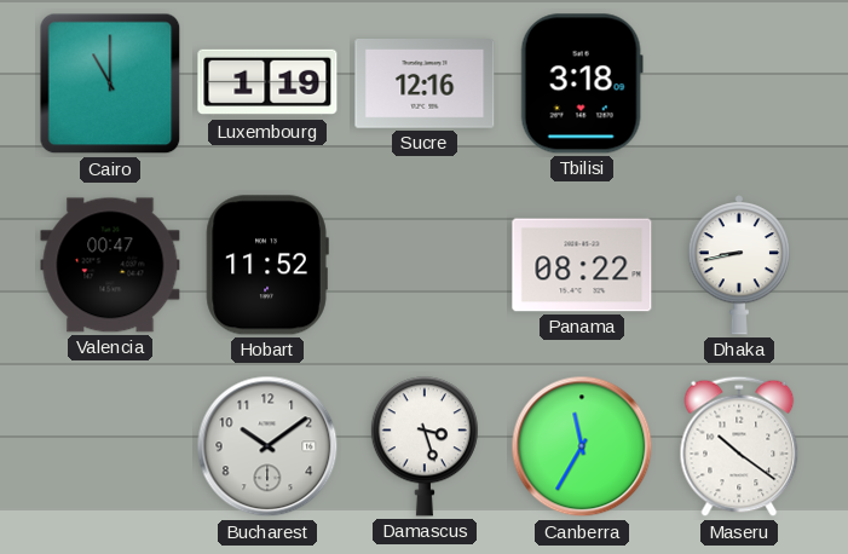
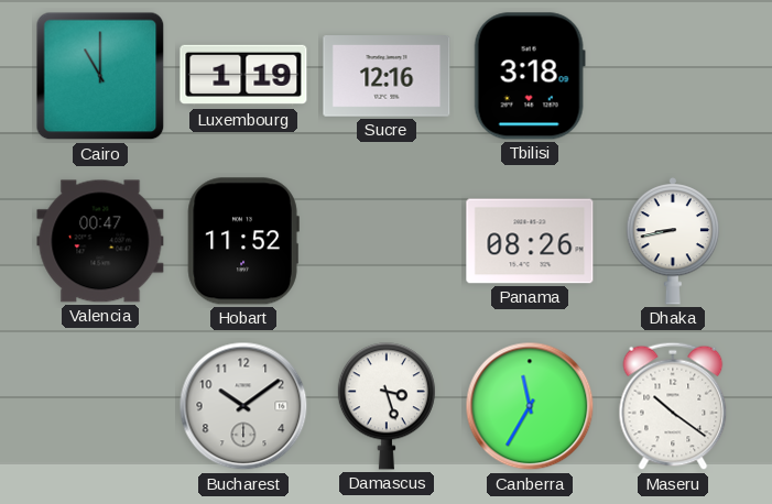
Panama: 08:22 -> 08:26
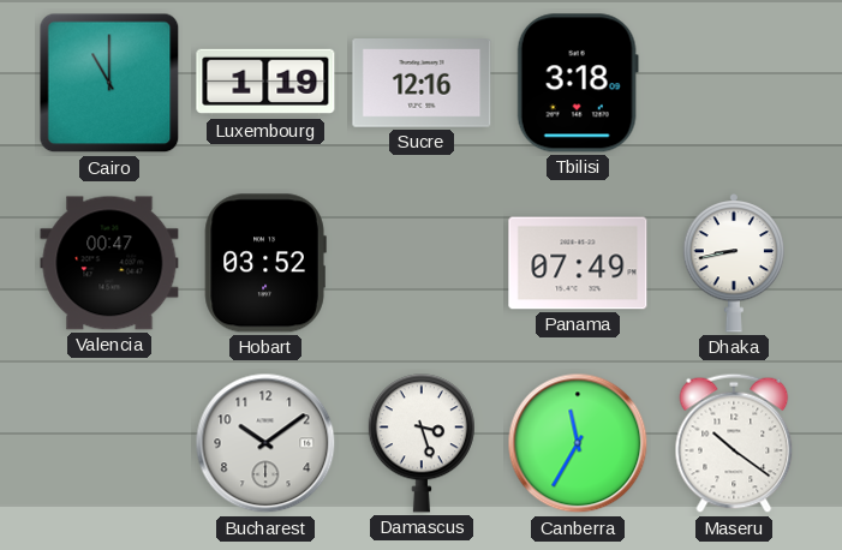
Hobart: 11:52 -> 03:52
Panama: 08:26 -> 07:49
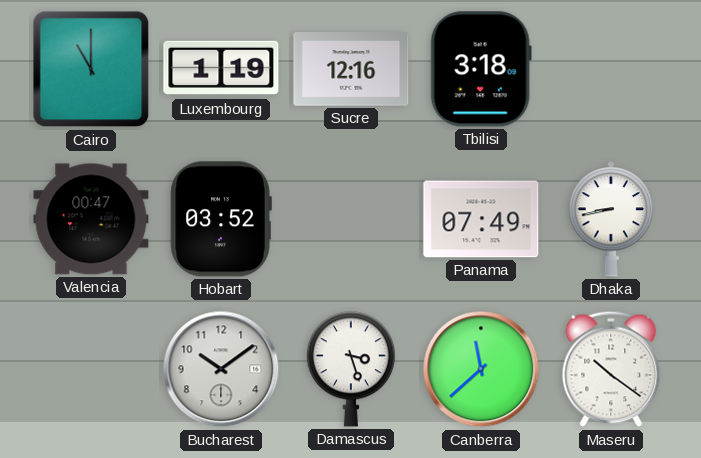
Canberra: 11:35 -> 11:38
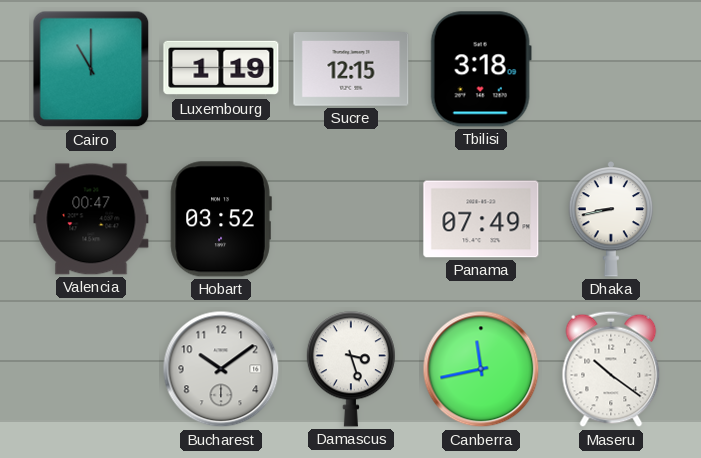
Sucre: 12:16 -> 12:15
Canberra: 11:38 -> 11:43
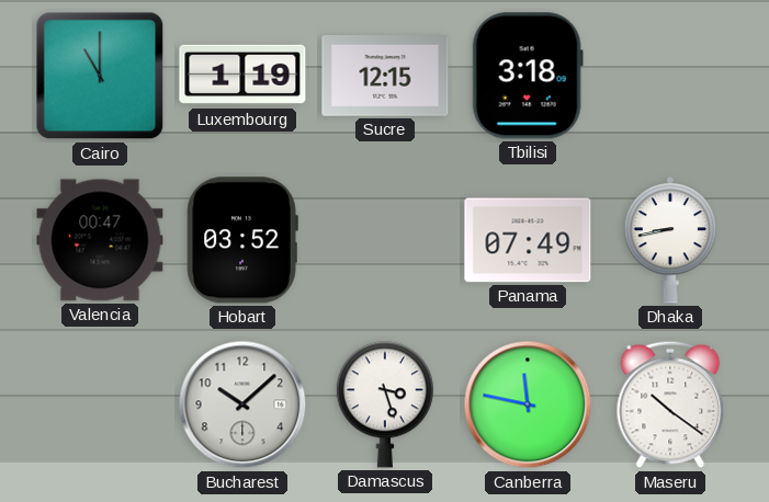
Bucharest: 10:09 -> 10:08
Canberra: 11:43 -> 11:47
